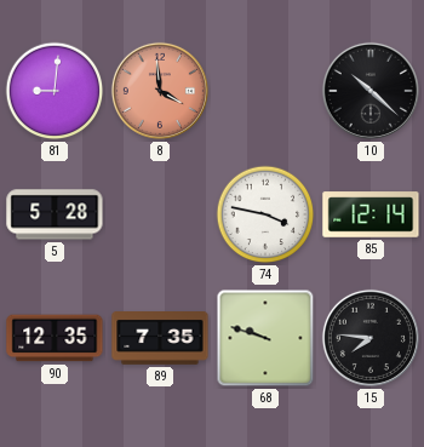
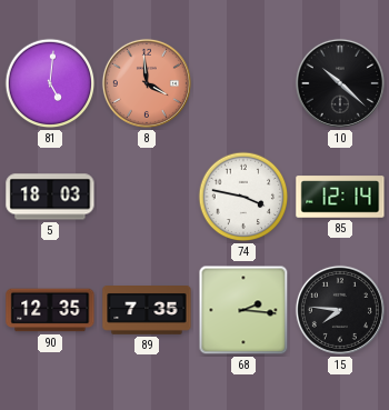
81: 9:01 -> 5:01
5: 5:28 -> 18:03
68: 9:48 -> 2:16
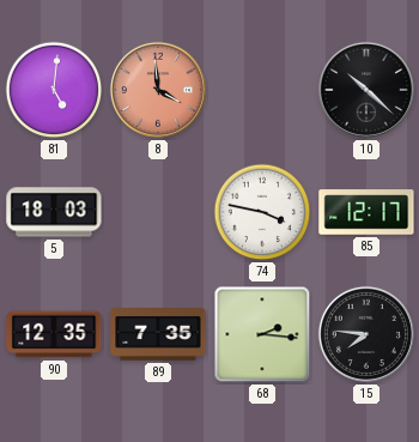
85: 12:14 -> 12:17
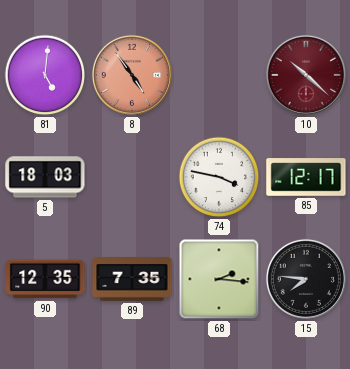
8: 3:59 -> 4:54
10 dial: black -> burgundy
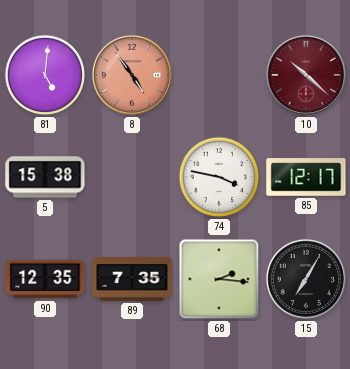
5: 18:03 -> 15:38
15: 7:46 -> 7:05
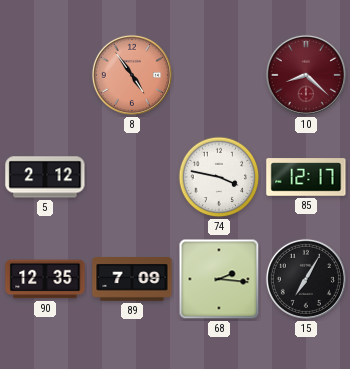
81: 5:01 -> none
10: 10:22 -> 8:22
5: 15:38 -> 2:12
89: 7:35 -> 7:09
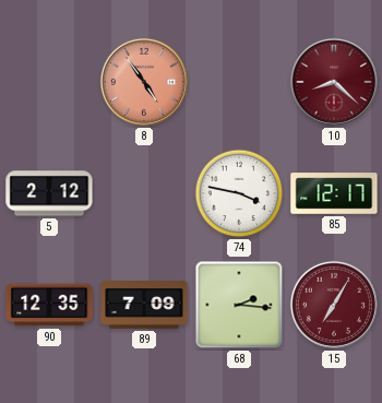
15 dial: black -> burgundy
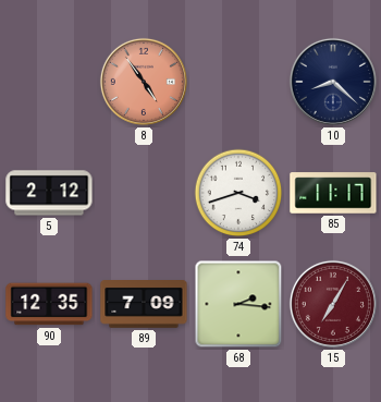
10 dial: burgundy -> navy
74: 3:47 -> 3:42
85: 12:17 -> 11:17
